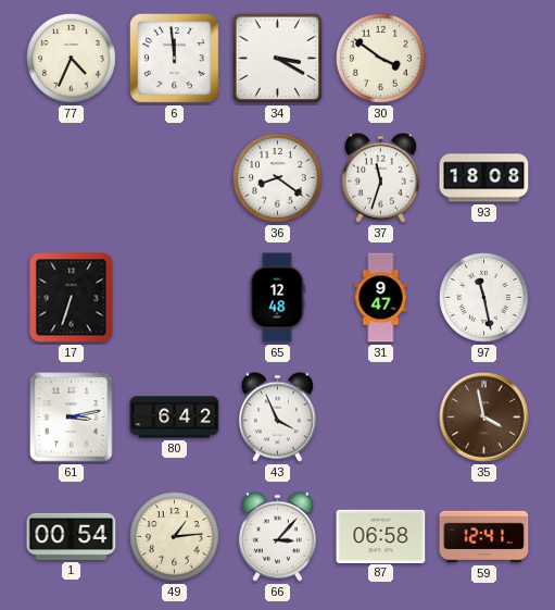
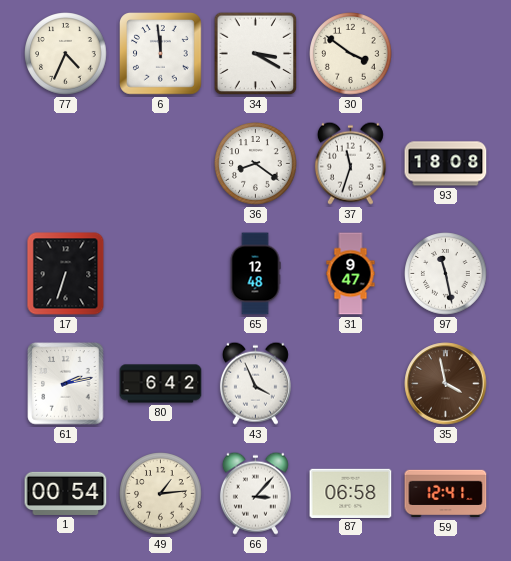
61: 3:13 -> 2:13
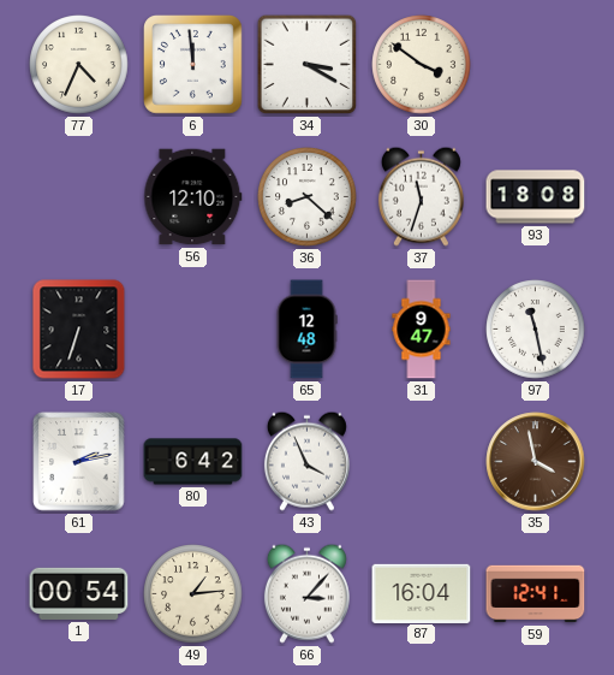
56: none -> 12:10
36: 8:21 -> 8:22
87: 06:58 -> 16:04
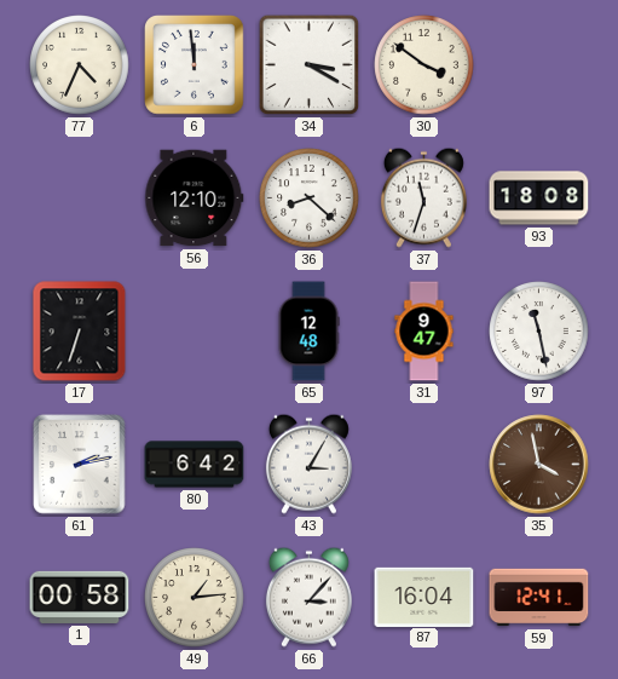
43: 3:56 -> 3:05
1: 00:54 -> 00:58
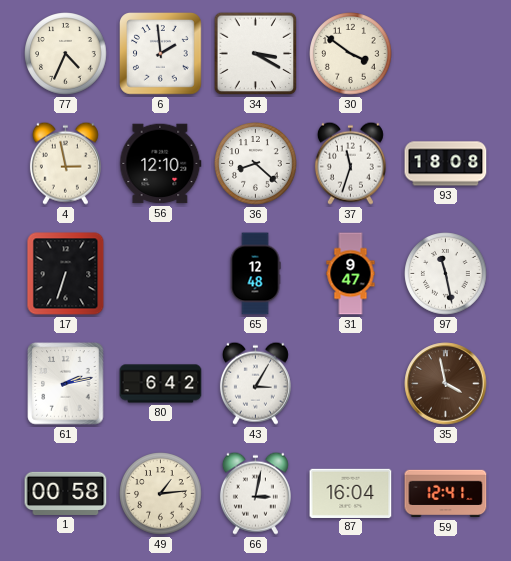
6: 11:59 -> 1:59
4: none -> 2:58
66: 3:07 -> 3:02
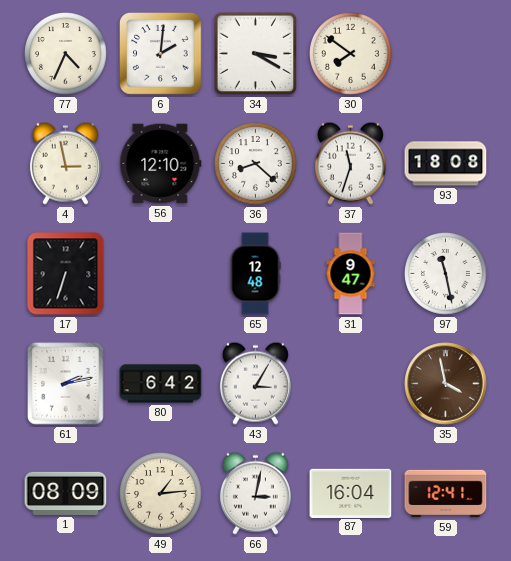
6: 1:59 -> 2:01
30: 3:51 -> 7:51
1: 00:58 -> 08:09
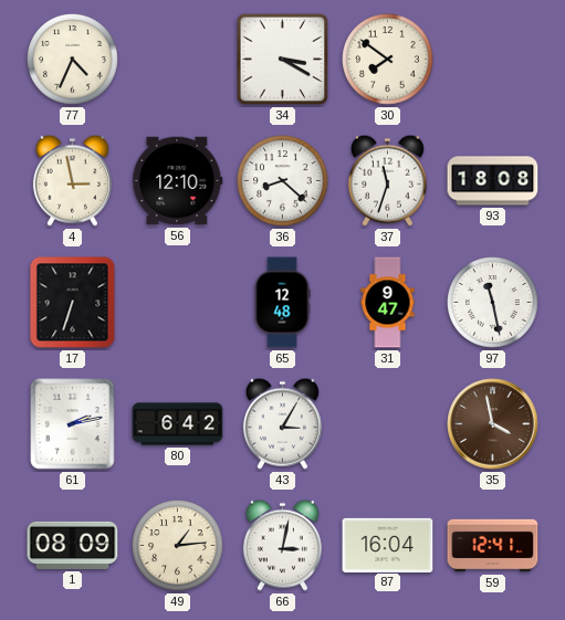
6: 2:01 -> none
